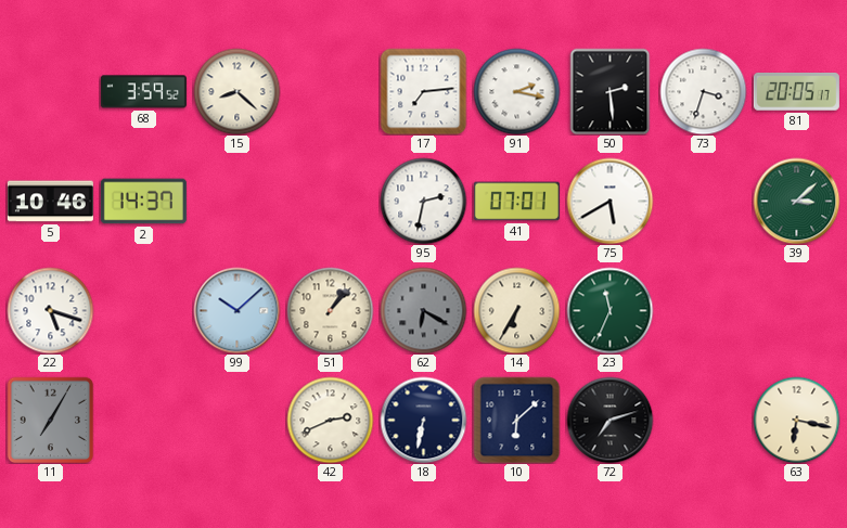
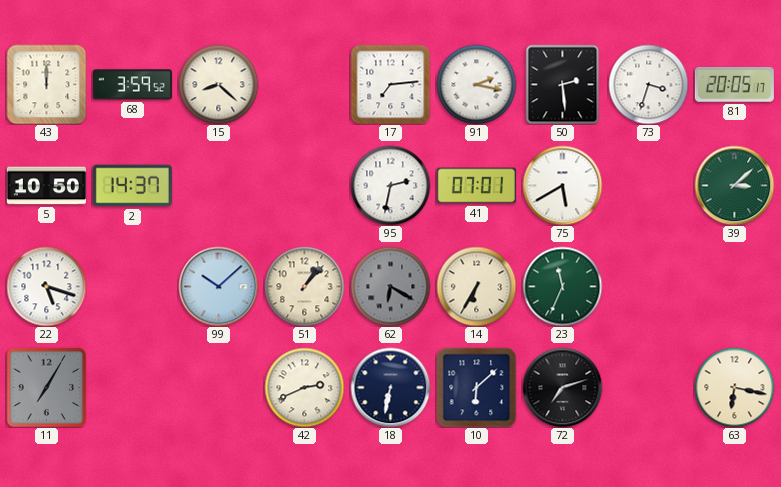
43: none -> 12:00
5: 10:46 -> 10:50
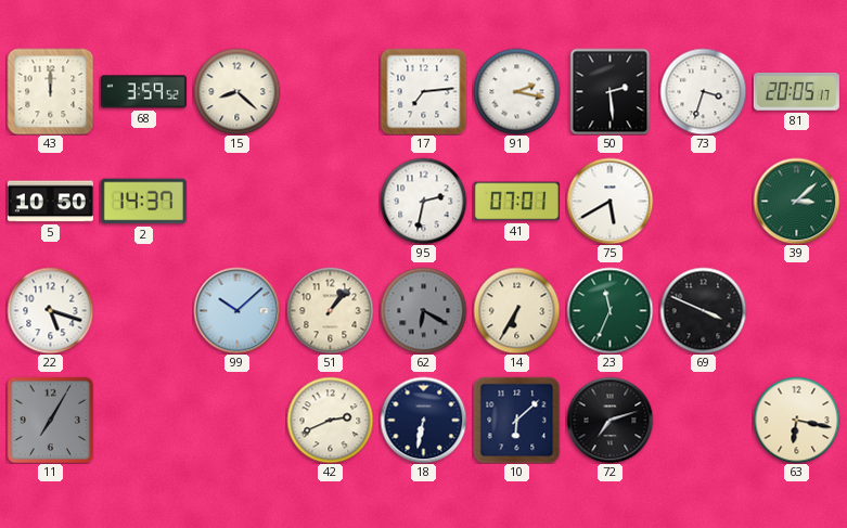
69: none -> 3:49
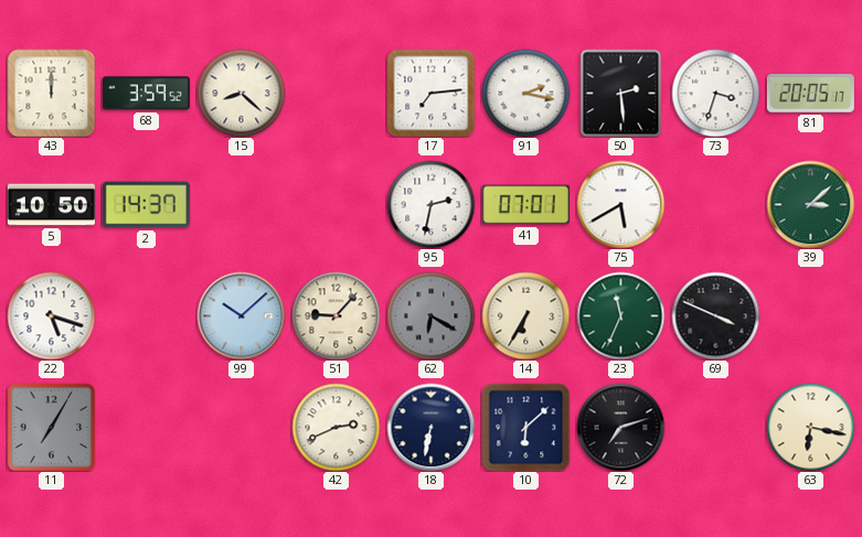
51: 1:07 -> 9:07
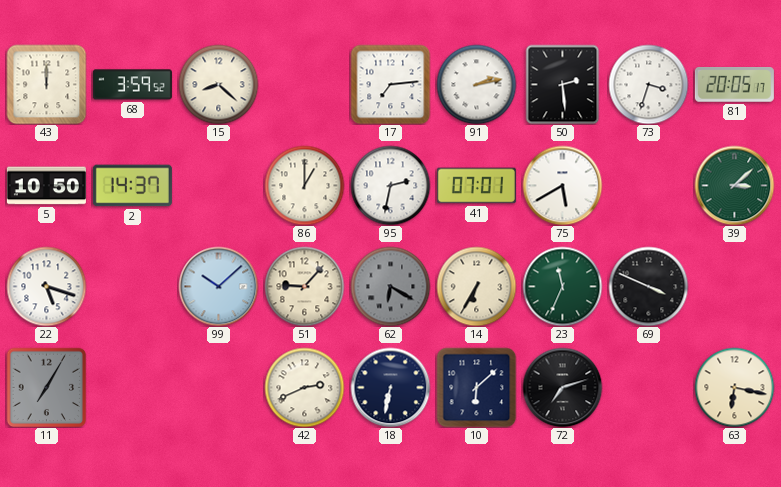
91: 2:17 -> 2:13
86: none -> 1:00
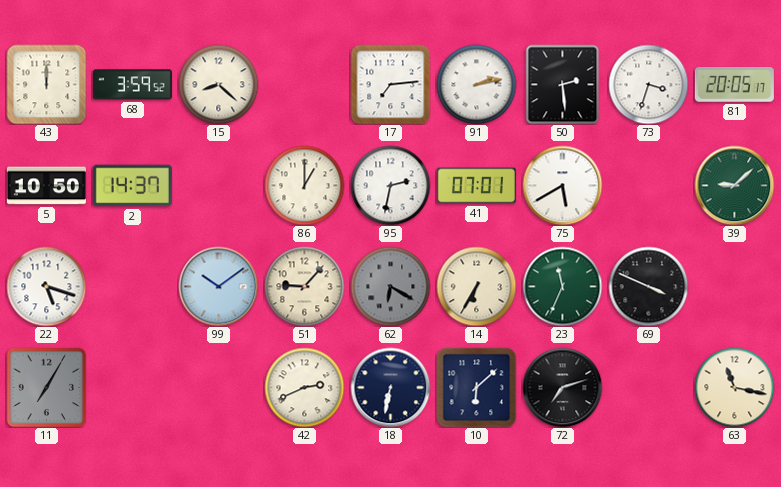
39: 3:08 -> 9:08
99: 10:08 -> 10:09
63: 6:17 -> 11:17
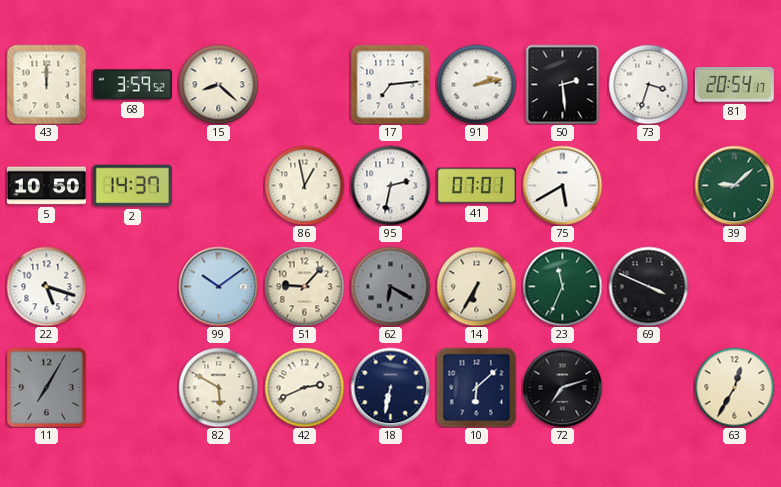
81: 20:05 -> 20:54
86: 1:00 -> 12:58
82: none -> 5:50
63: 11:17 -> 12:35
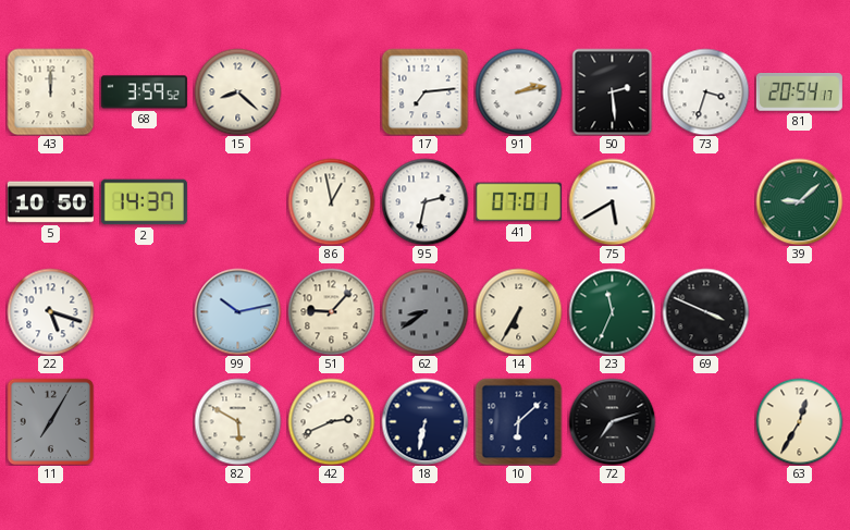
99: 10:09 -> 10:13
62: 6:20 -> 8:39
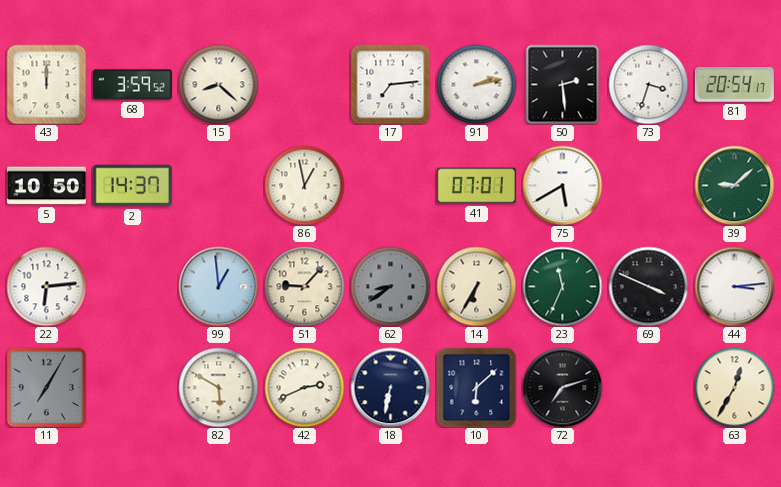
95: 2:32 -> none
22: 5:18 -> 6:14
99: 10:13 -> 12:59
44: none -> 3:14
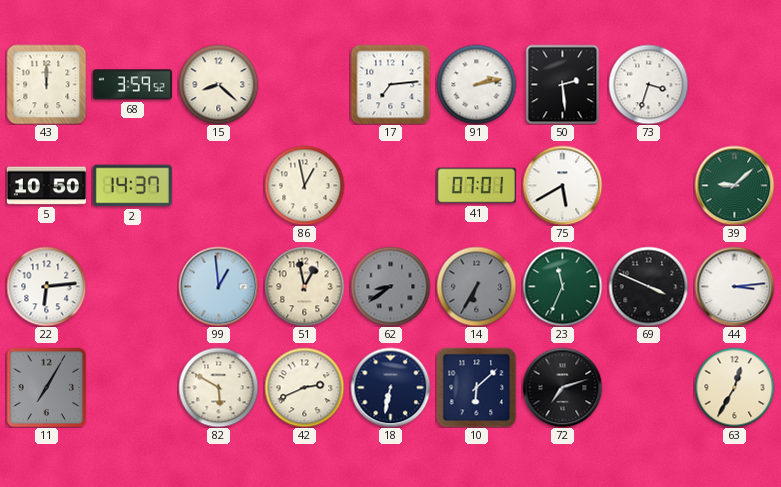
81: 20:54 -> none
51: 9:07 -> 12:58
14 dial: cream -> grey
